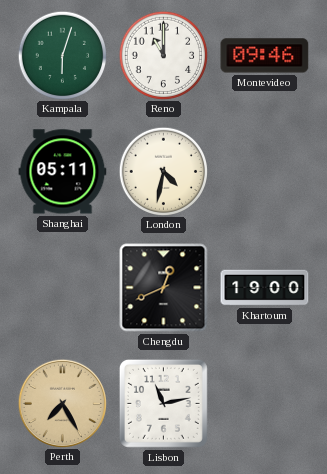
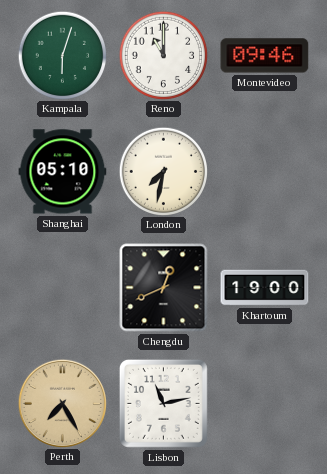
Shanghai: 05:11 -> 05:10
London: 4:32 -> 7:32
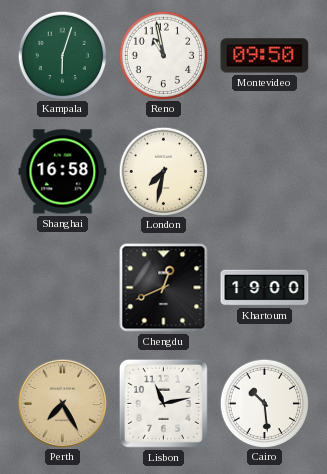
Reno: 11:00 -> 10:58
Montevideo: 09:46 -> 09:50
Shanghai: 05:10 -> 16:58
Cairo: none -> 10:29
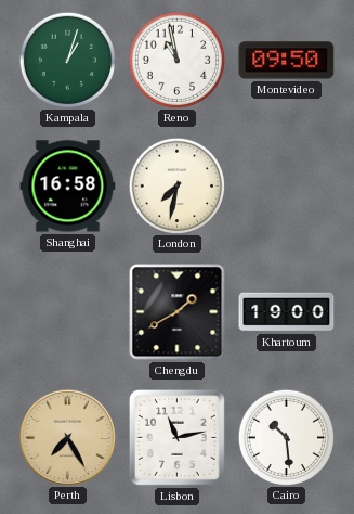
Kampala: 6:03 -> 1:03
Chengdu: 12:41 -> 1:40
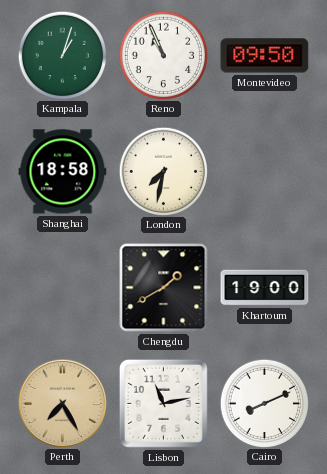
Reno: 10:58 -> 10:56
Shanghai: 16:58 -> 18:58
Cairo: 10:29 -> 8:11
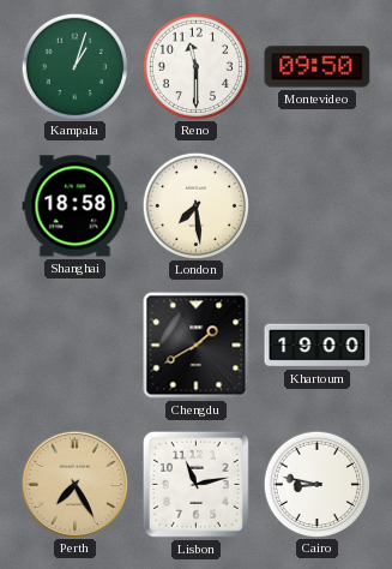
Reno: 10:56 -> 11:30
London: 7:32 -> 7:29
Cairo: 8:11 -> 8:47
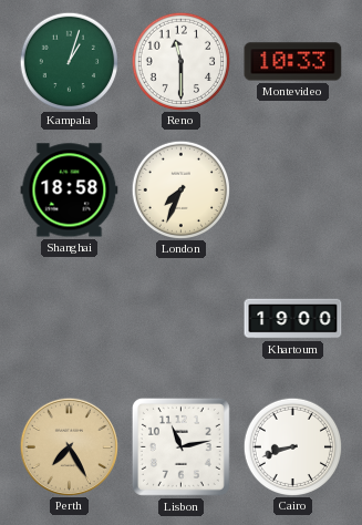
Montevideo: 09:50 -> 10:33
London: 7:29 -> 7:34
Chengdu: 1:40 -> none
Cairo: 8:47 -> 8:42
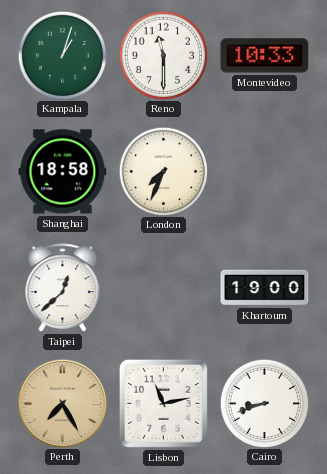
Taipei: none -> 12:38
